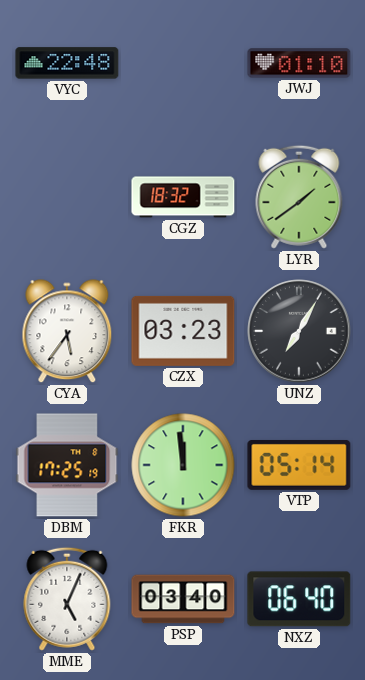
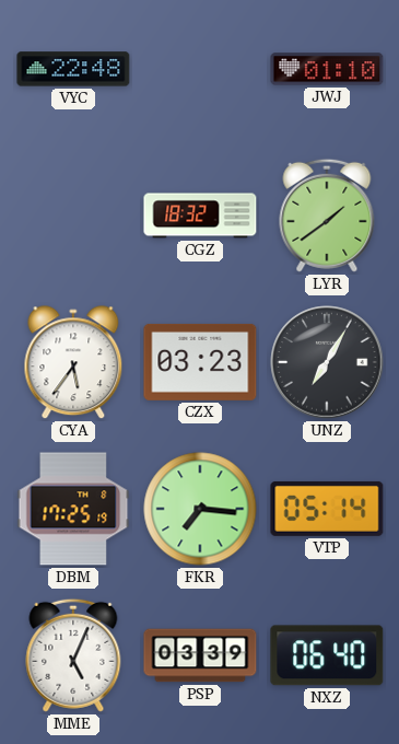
FKR: 11:59 -> 7:16
PSP: 03:40 -> 03:39
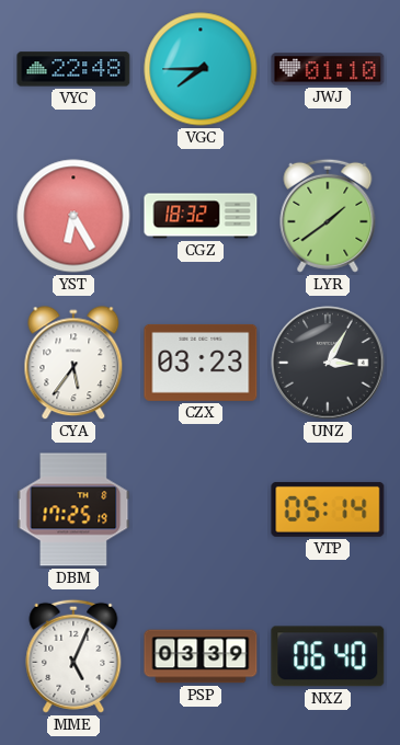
VGC: none -> 7:45
YST: none -> 6:25
UNZ: 7:05 -> 3:05
FKR: 7:16 -> none
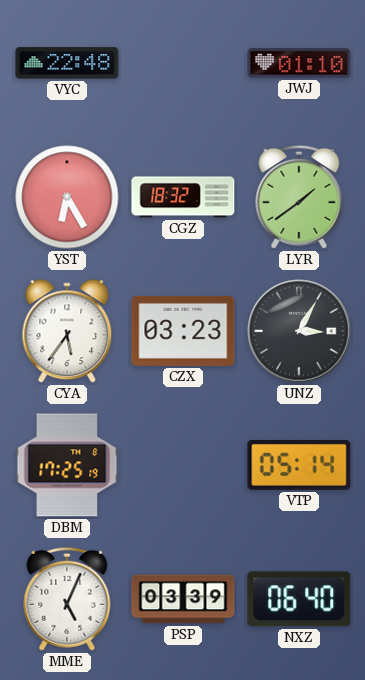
VGC: 7:45 -> none
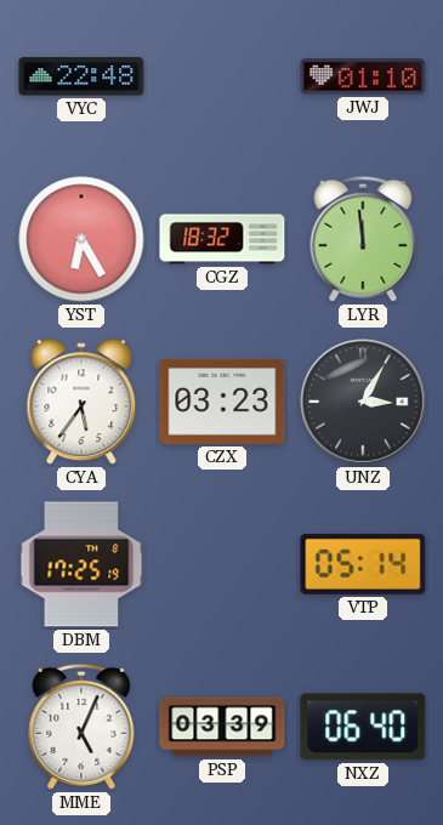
LYR: 1:39 -> 11:59
